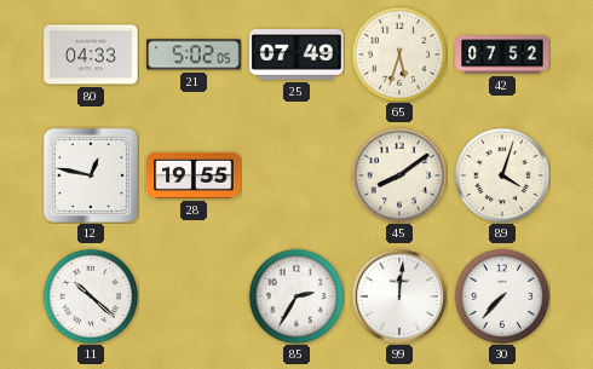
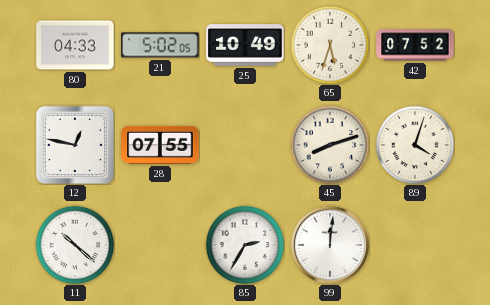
25: 07:49 -> 10:49
28: 19:55 -> 07:55
45: 8:09 -> 8:12
30: 7:37 -> none
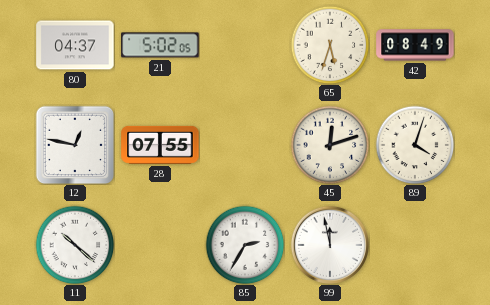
80: 04:33 -> 04:37
25: 10:49 -> none
42: 07:52 -> 08:49
45: 8:12 -> 12:12
99: 12:01 -> 11:58
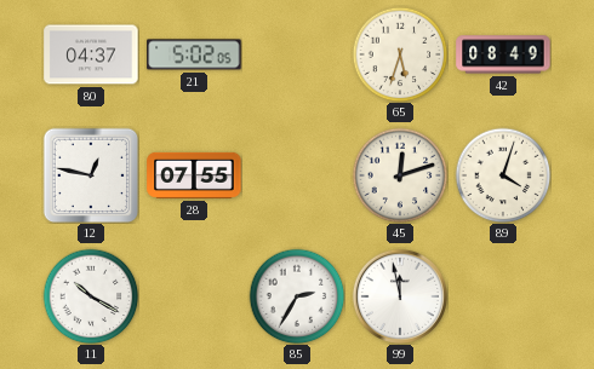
11: 10:22 -> 10:20
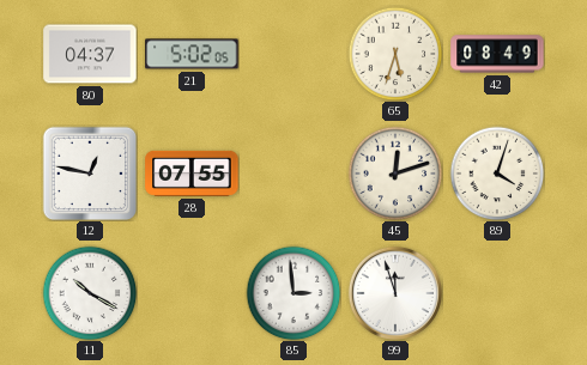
85: 2:35 -> 2:59
99: 11:58 -> 11:57
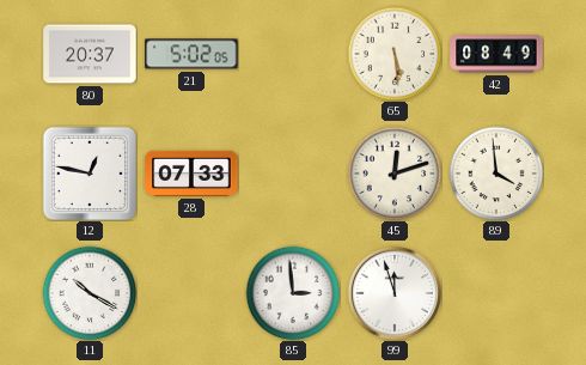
80: 04:37 -> 20:37
65: 5:33 -> 5:29
28: 07:55 -> 07:33
89: 4:03 -> 3:59
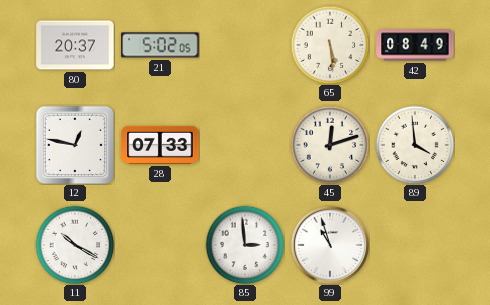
99: 11:57 -> 10:57
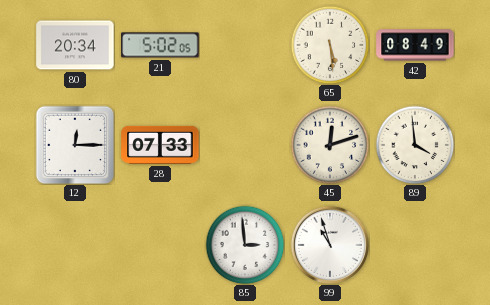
80: 20:37 -> 20:34
12: 12:47 -> 12:15
11: 10:20 -> none
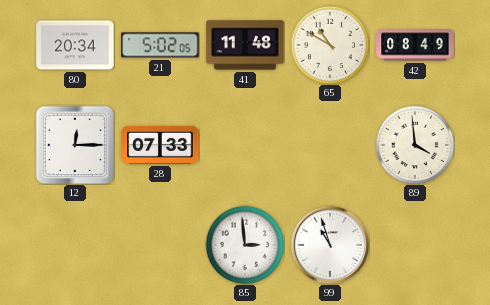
41: none -> 11:48
65: 5:29 -> 10:50
45: 12:12 -> none
